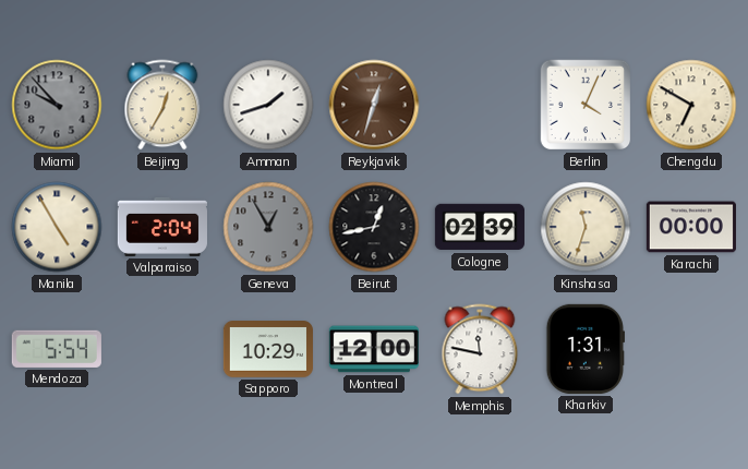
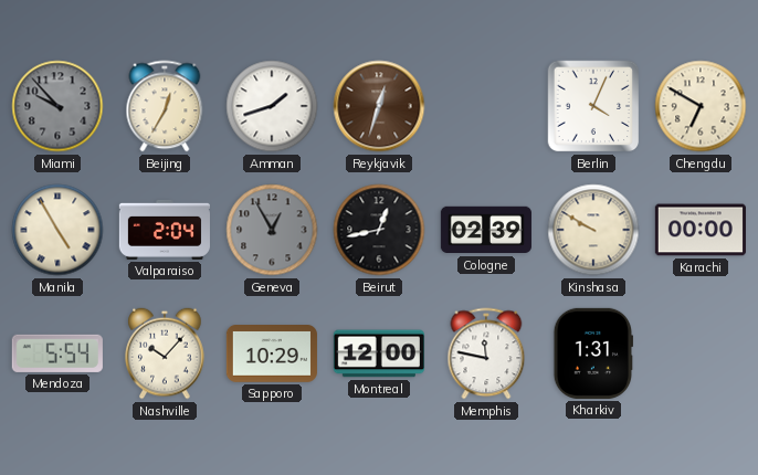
Kinshasa: 11:33 -> 9:50
Nashville: none -> 10:07
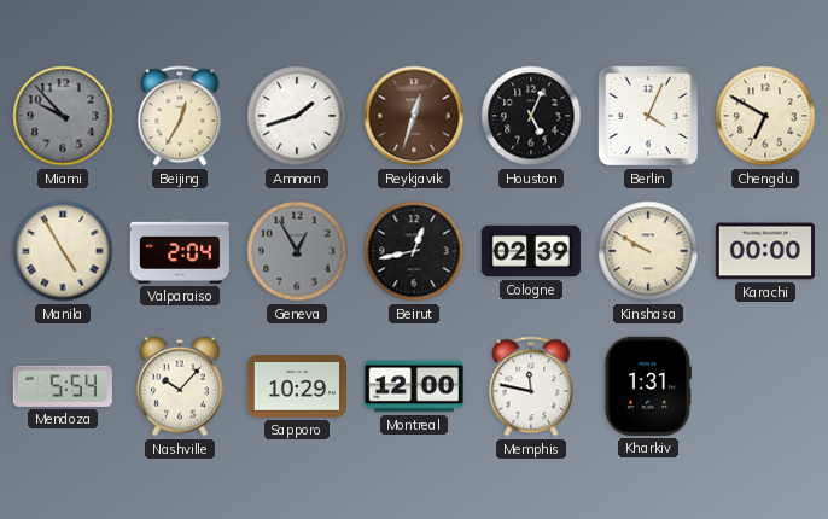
Houston: none -> 5:04
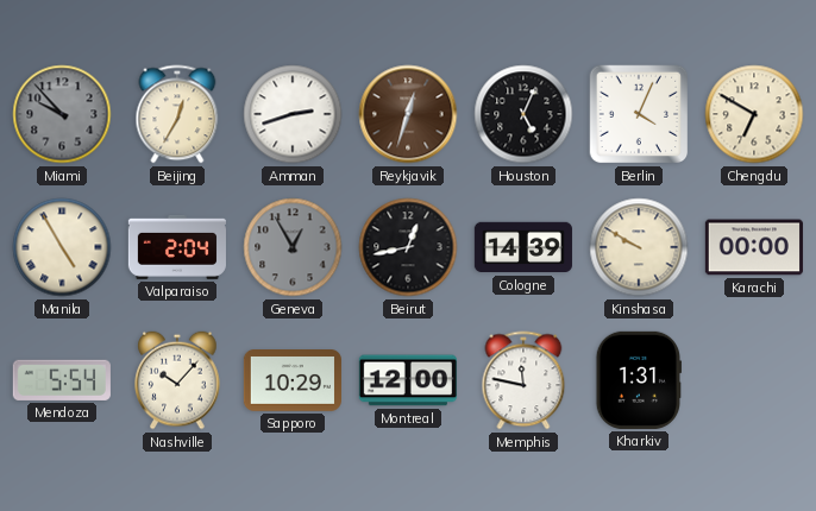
Amman: 1:42 -> 2:42
Cologne: 02:39 -> 14:39
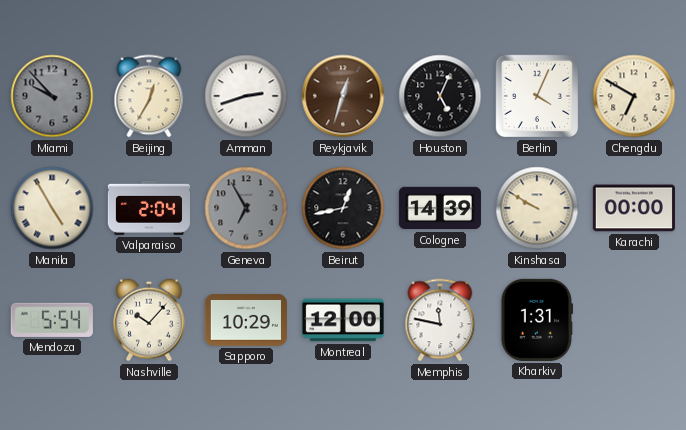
Geneva: 12:55 -> 6:55
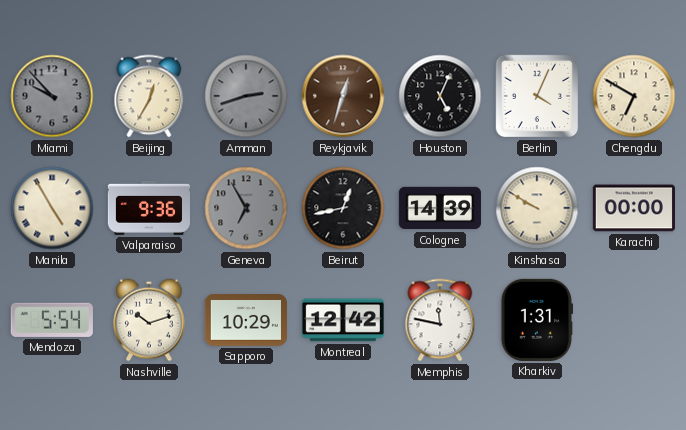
Amman dial: white -> grey
Valparaiso: 2:04 -> 9:36
Nashville: 10:07 -> 10:12
Montreal: 12:00 -> 12:42
